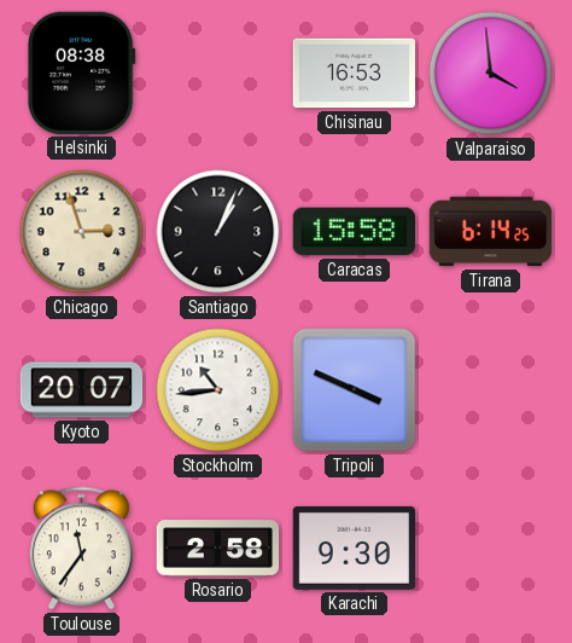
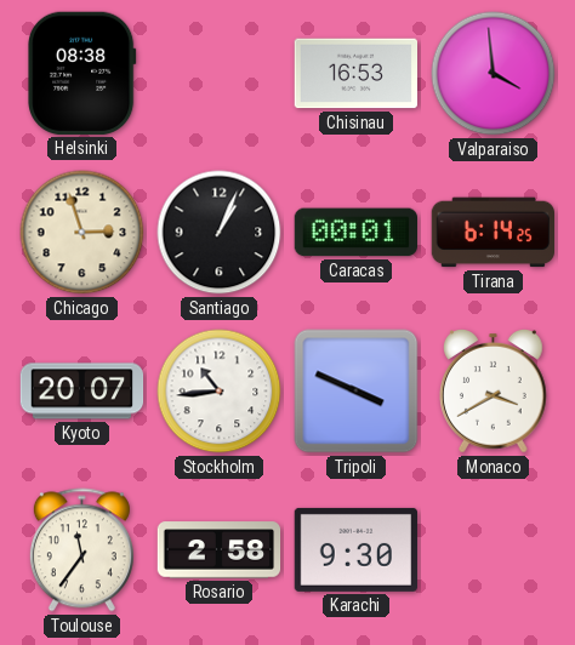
Caracas: 15:58 -> 00:01
Monaco: none -> 3:40
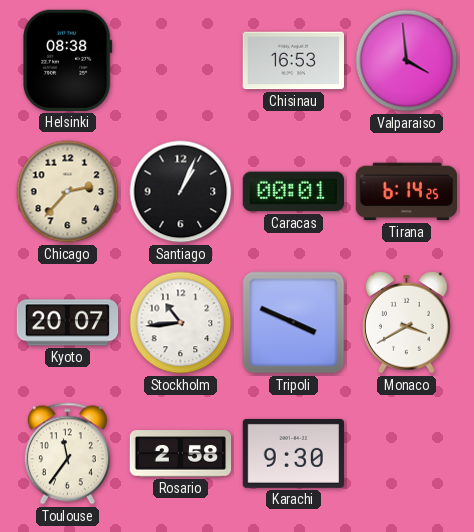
Chicago: 2:57 -> 2:37
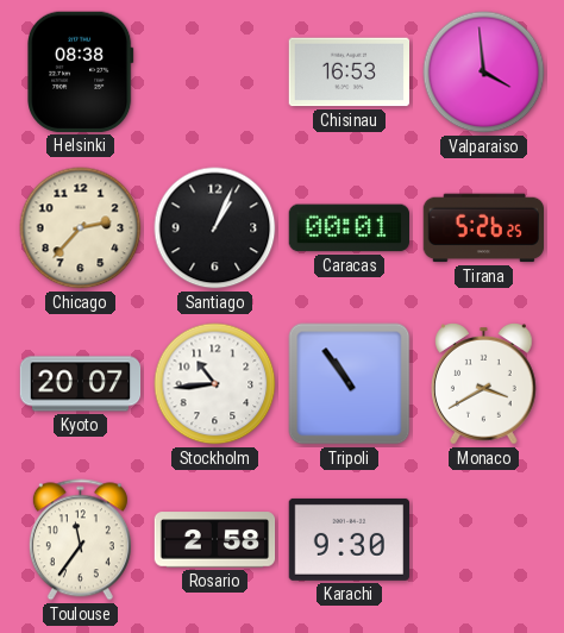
Tirana: 6:14 -> 5:26
Tripoli: 3:49 -> 10:54
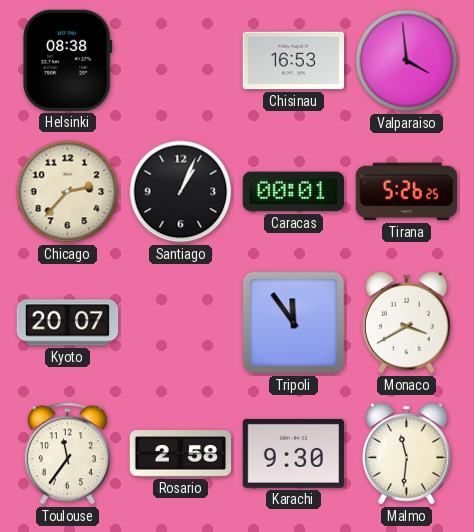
Stockholm: 10:44 -> none
Tripoli: 10:54 -> 11:54
Malmo: none -> 11:31
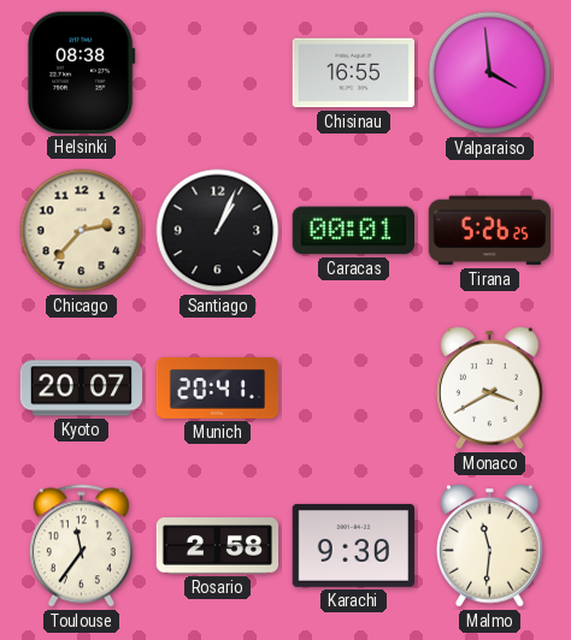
Chisinau: 16:53 -> 16:55
Munich: none -> 20:41
Tripoli: 11:54 -> none
